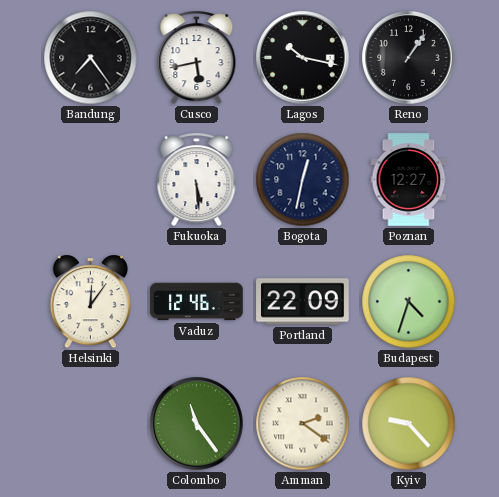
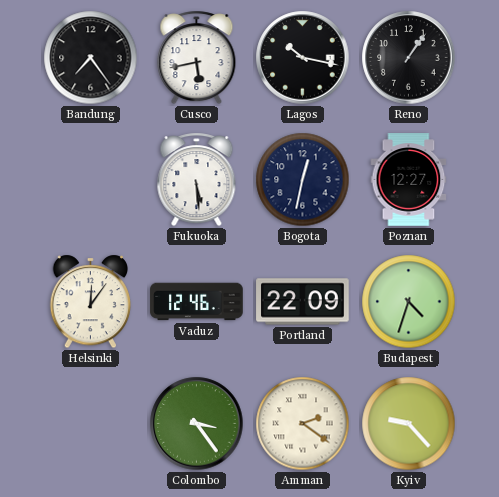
Colombo: 11:24 -> 3:24
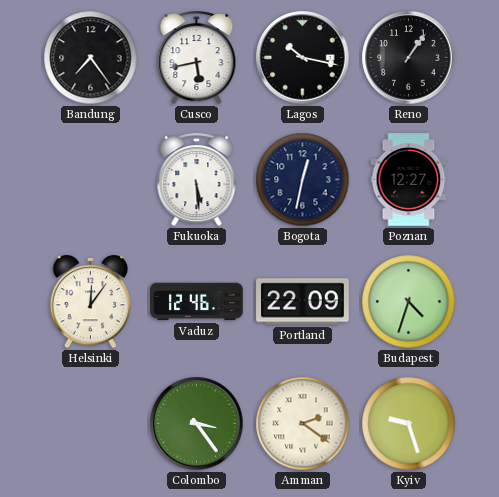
Kyiv: 9:23 -> 9:27
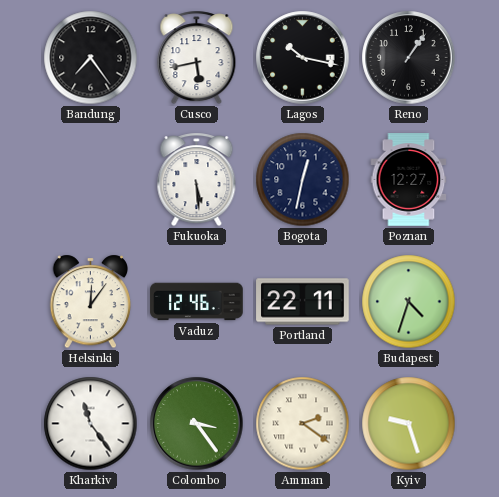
Portland: 22:09 -> 22:11
Kharkiv: none -> 11:24
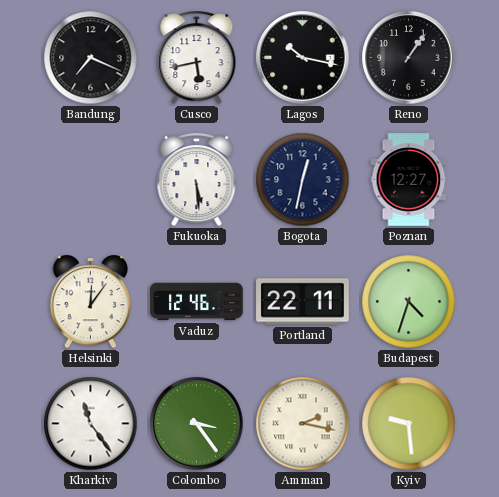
Bandung: 7:24 -> 7:19
Amman: 2:21 -> 2:17
Kyiv: 9:27 -> 9:29
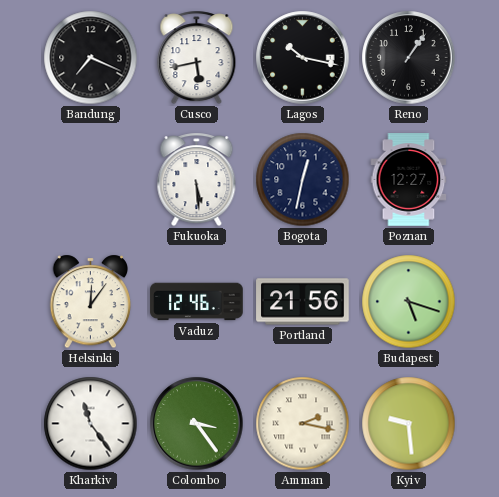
Portland: 22:11 -> 21:56
Budapest: 4:33 -> 5:18
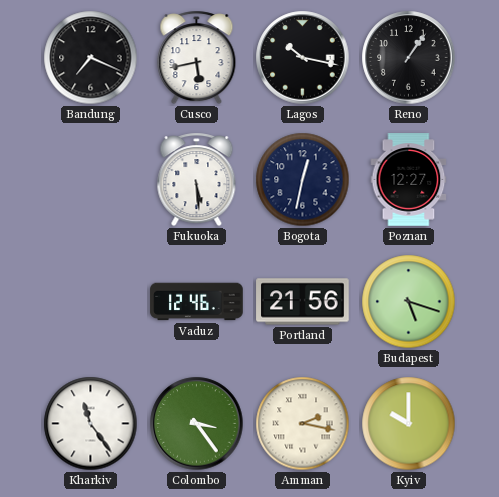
Helsinki: 12:06 -> none
Kyiv: 9:29 -> 10:00
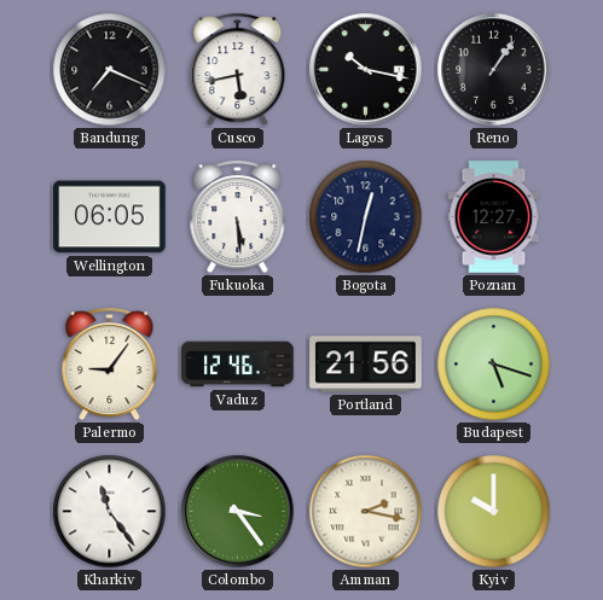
Wellington: none -> 06:05
Palermo: none -> 9:06
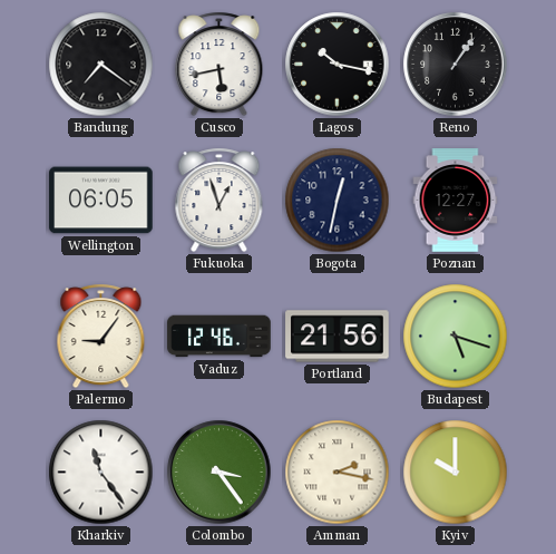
Bandung: 7:19 -> 7:21
Fukuoka: 5:29 -> 12:57
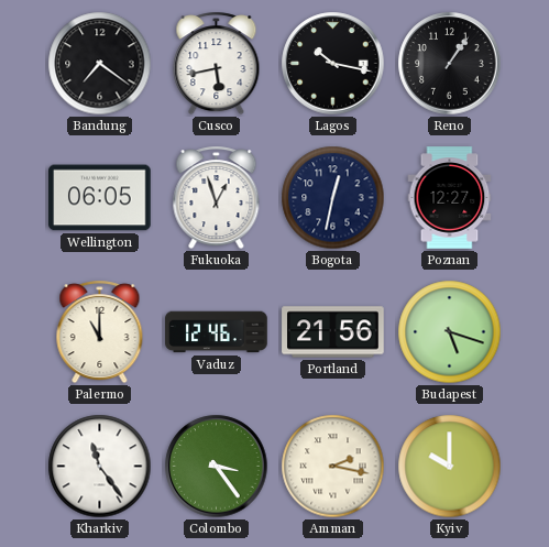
Palermo: 9:06 -> 11:00
